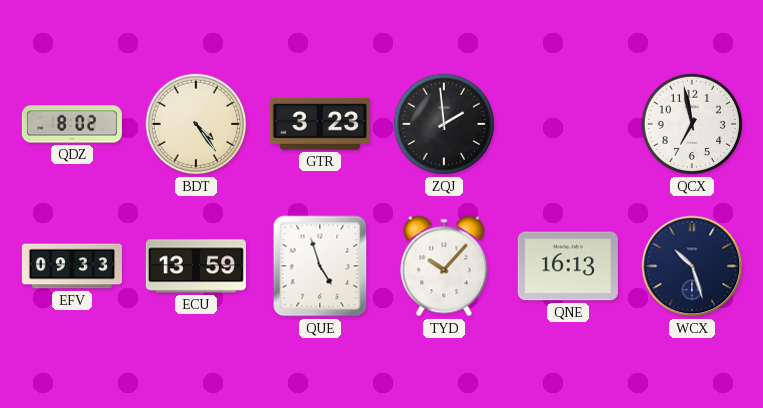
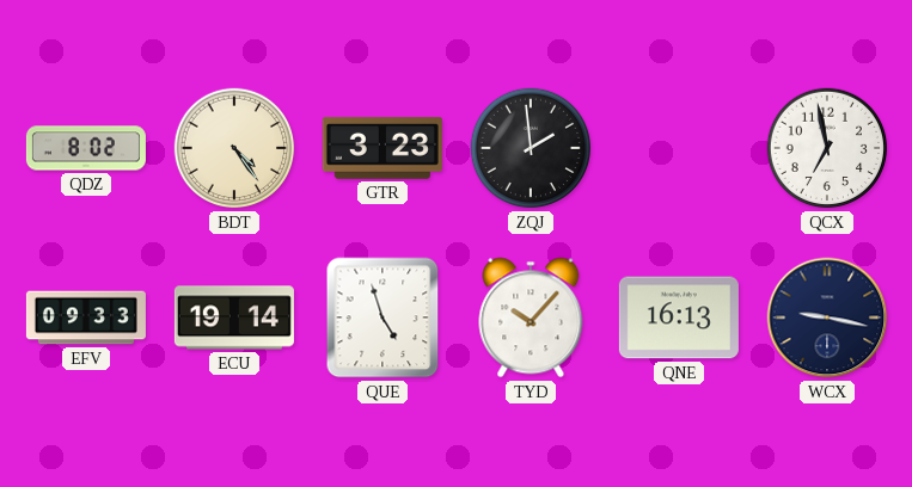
ECU: 13:59 -> 19:14
WCX: 10:27 -> 9:17
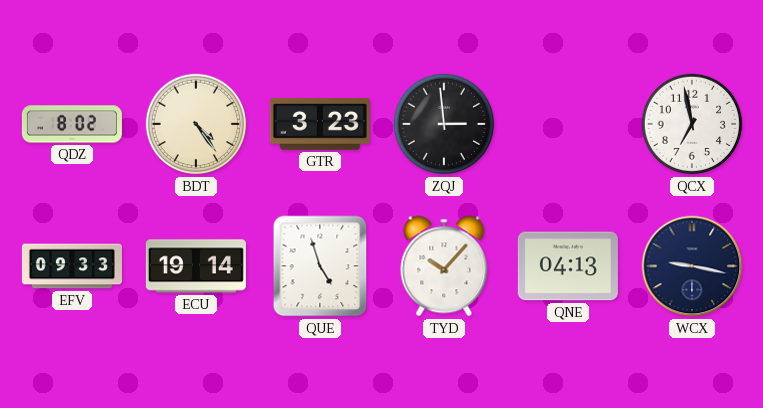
ZQJ: 1:59 -> 2:59
QNE: 16:13 -> 04:13
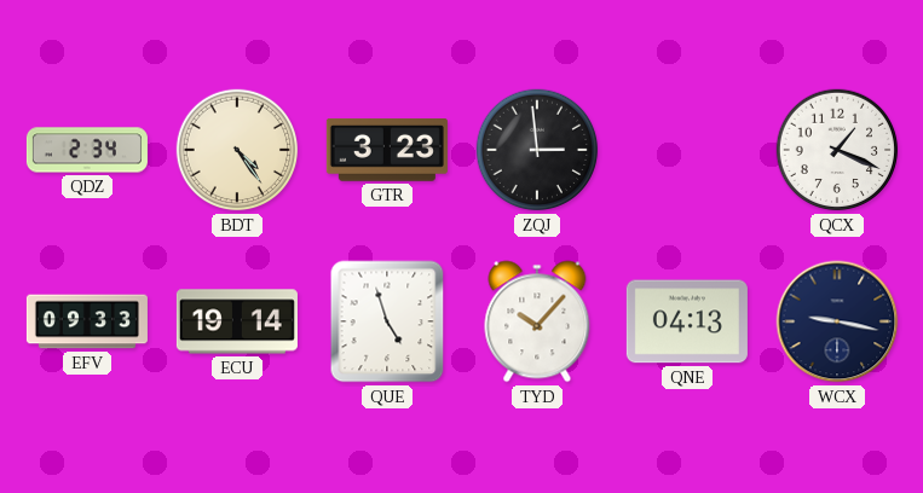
QDZ: 8:02 -> 2:34
QCX: 6:58 -> 1:19
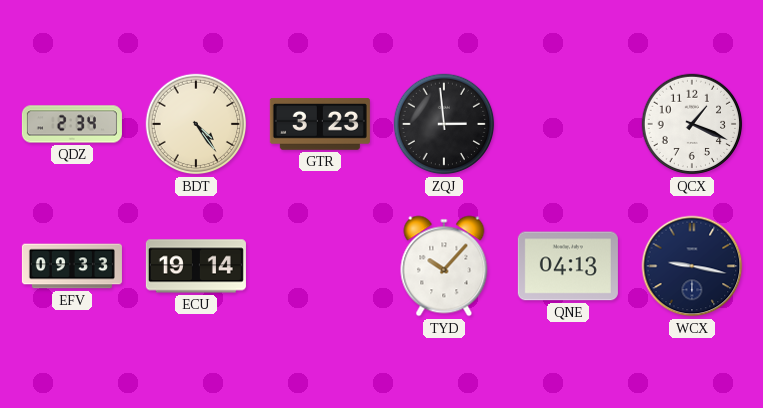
QUE: 4:57 -> none
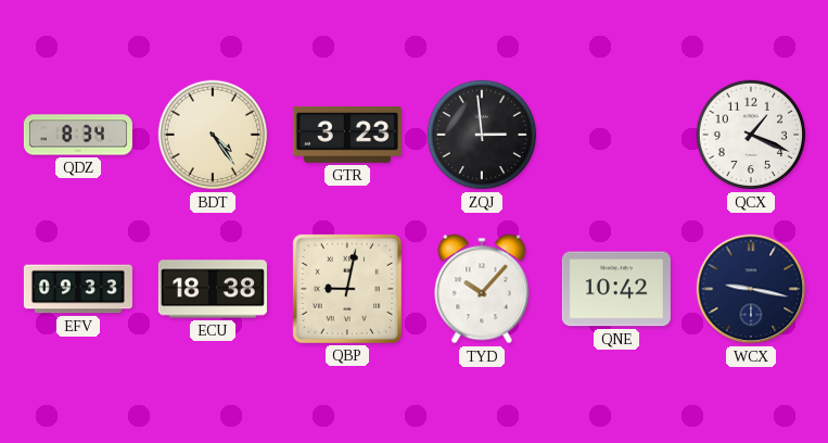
QDZ: 2:34 -> 8:34
ECU: 19:14 -> 18:38
QBP: none -> 9:02
QNE: 04:13 -> 10:42
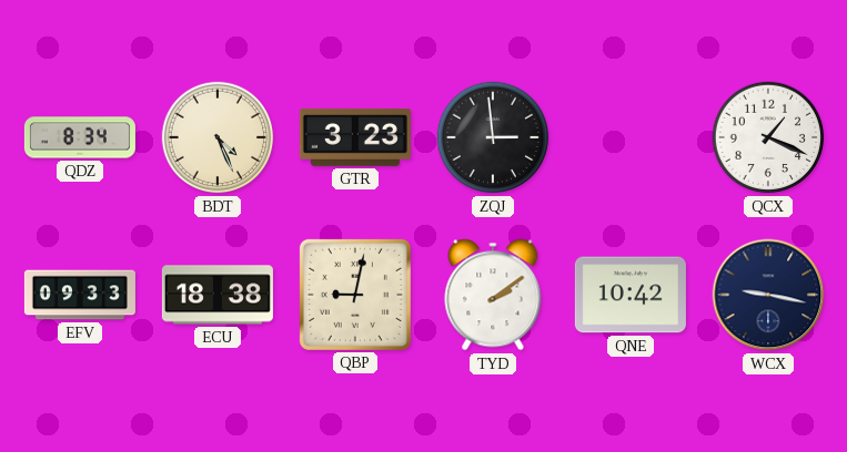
BDT: 4:24 -> 4:26
TYD: 10:07 -> 2:09
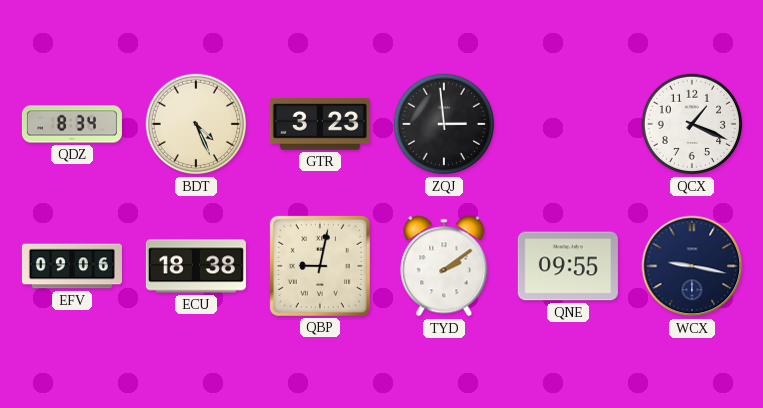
EFV: 09:33 -> 09:06
QNE: 10:42 -> 09:55
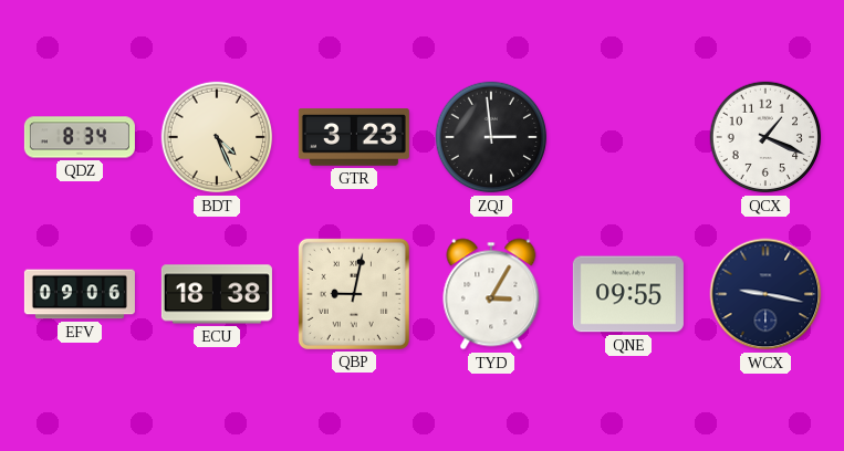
TYD: 2:09 -> 3:05
